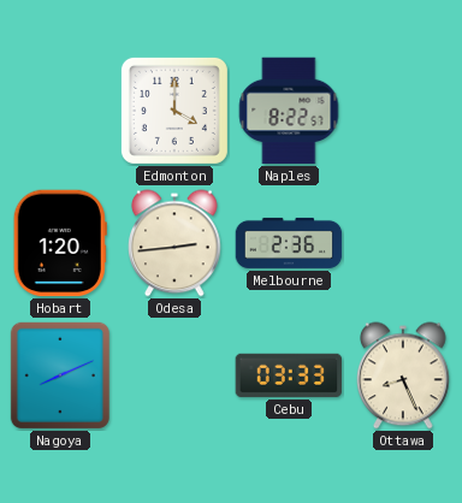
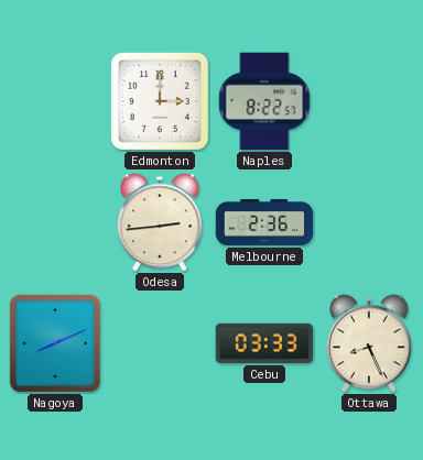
Edmonton: 4:00 -> 3:00
Hobart: 1:20 -> none
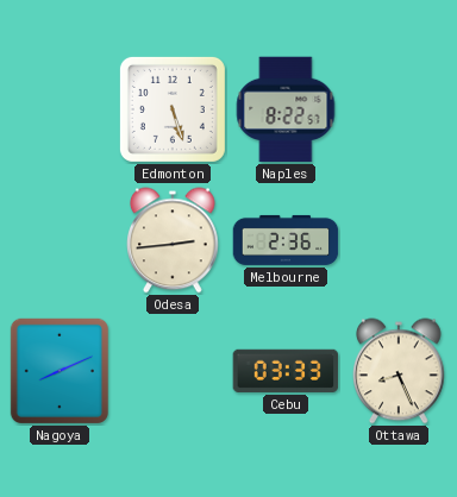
Edmonton: 3:00 -> 5:27
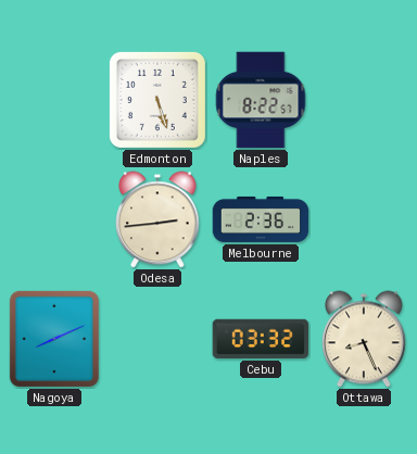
Cebu: 03:33 -> 03:32
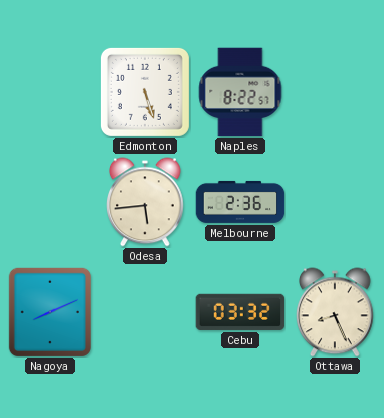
Odesa: 2:44 -> 5:44
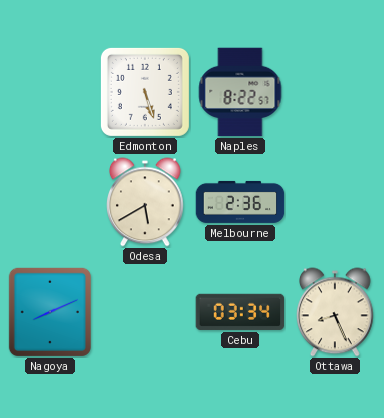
Odesa: 5:44 -> 5:40
Cebu: 03:32 -> 03:34
